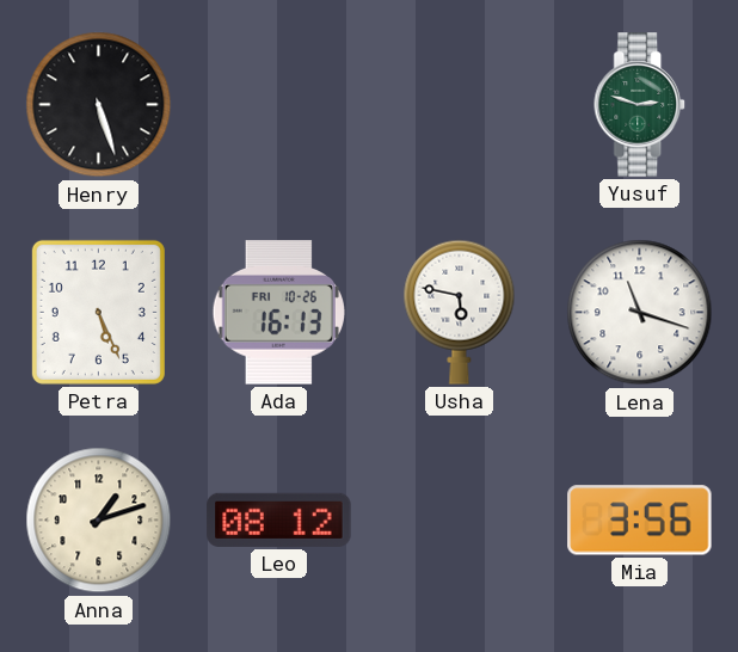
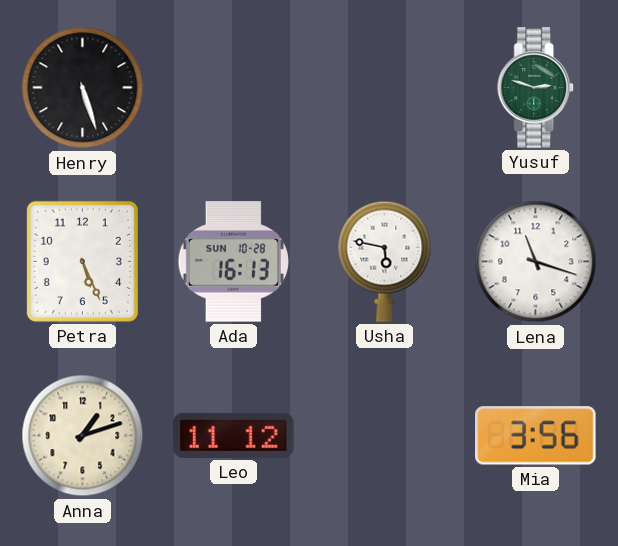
Ada date: FRI 10-26 -> SUN 10-28
Leo: 08:12 -> 11:12
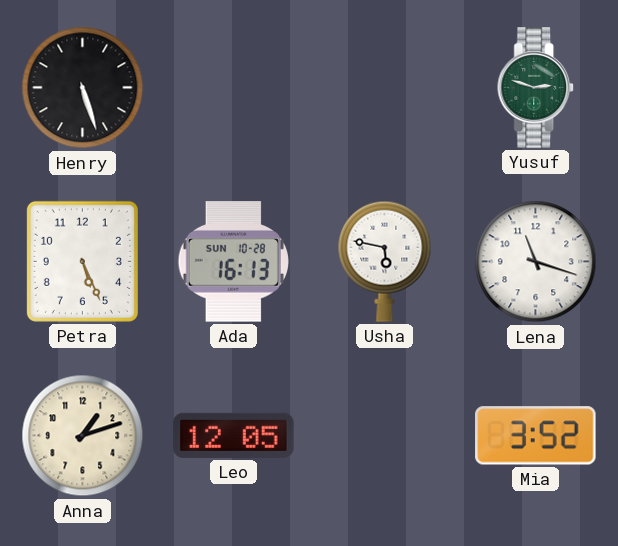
Leo: 11:12 -> 12:05
Mia: 3:56 -> 3:52
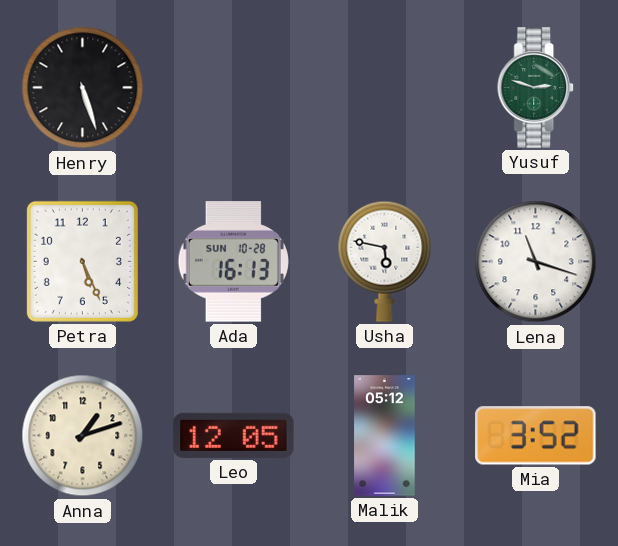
Malik: none -> 05:12
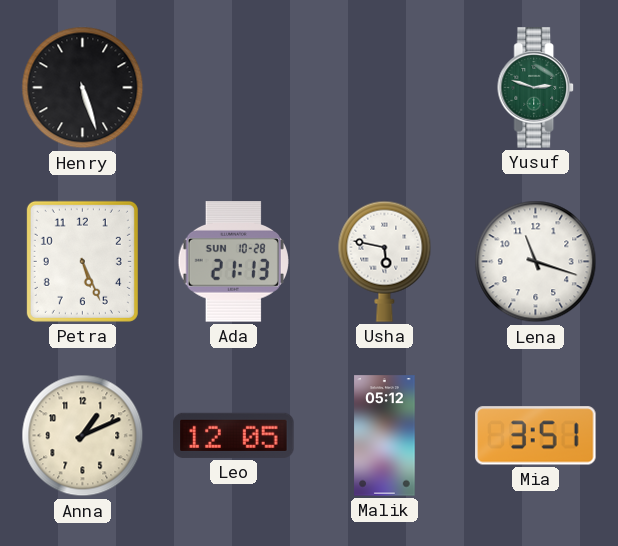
Ada: 16:13 -> 21:13
Anna: 1:12 -> 1:11
Mia: 3:52 -> 3:51
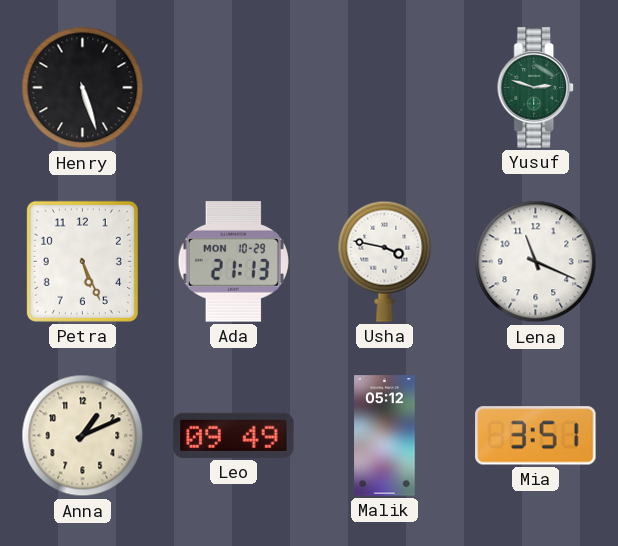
Ada date: SUN 10-28 -> MON 10-29
Usha: 5:47 -> 3:47
Lena: 11:18 -> 11:19
Leo: 12:05 -> 09:49
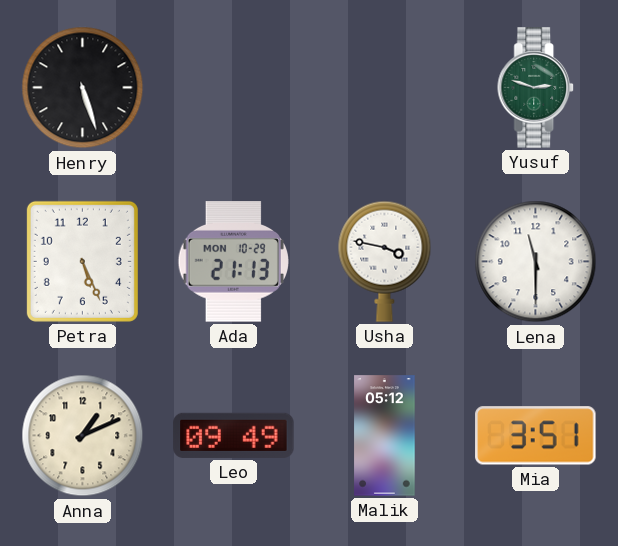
Lena: 11:19 -> 11:30
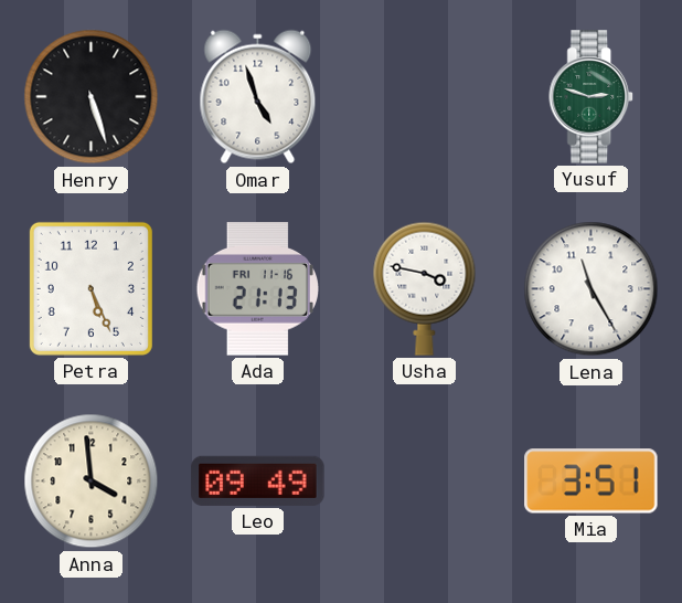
Omar: none -> 4:57
Ada date: MON 10-29 -> FRI 11-16
Lena: 11:30 -> 11:25
Anna: 1:11 -> 3:59
Malik: 05:12 -> none
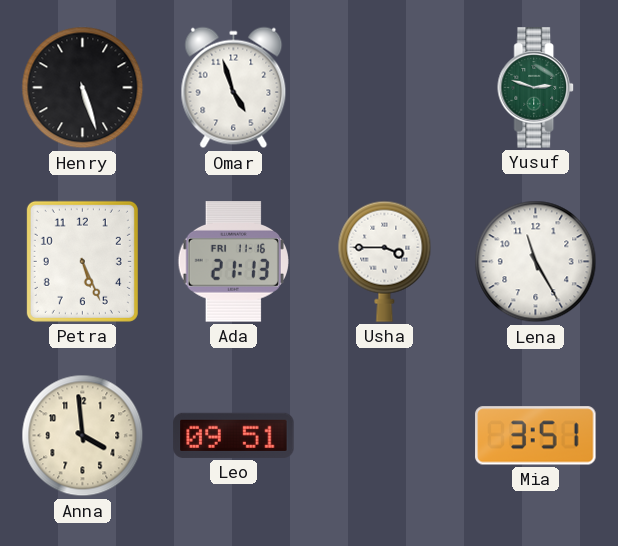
Usha: 3:47 -> 3:45
Leo: 09:49 -> 09:51
